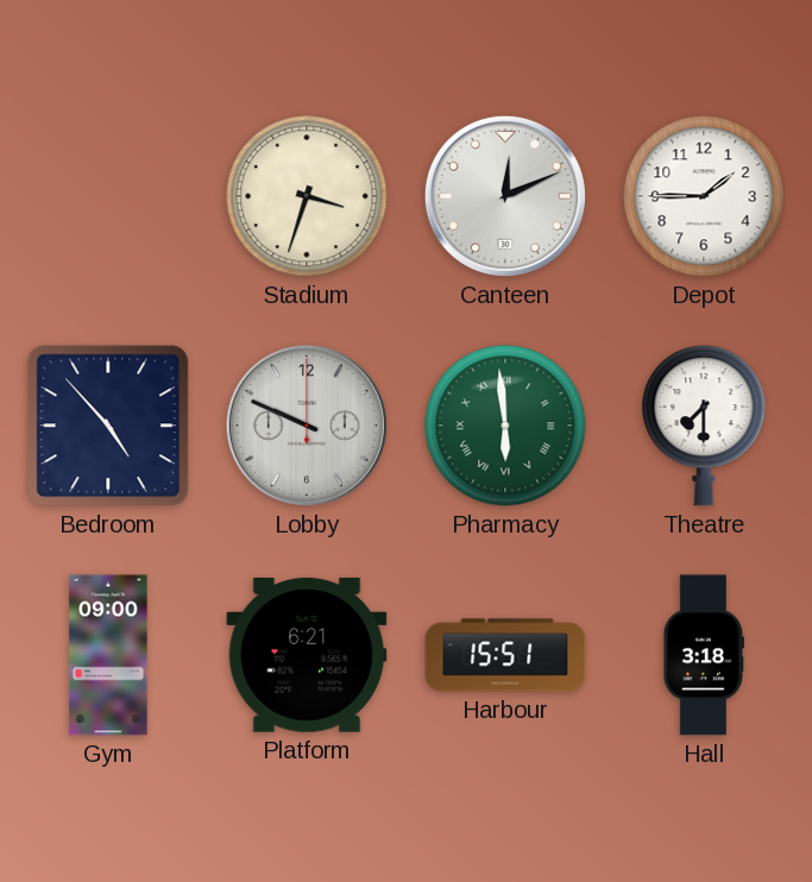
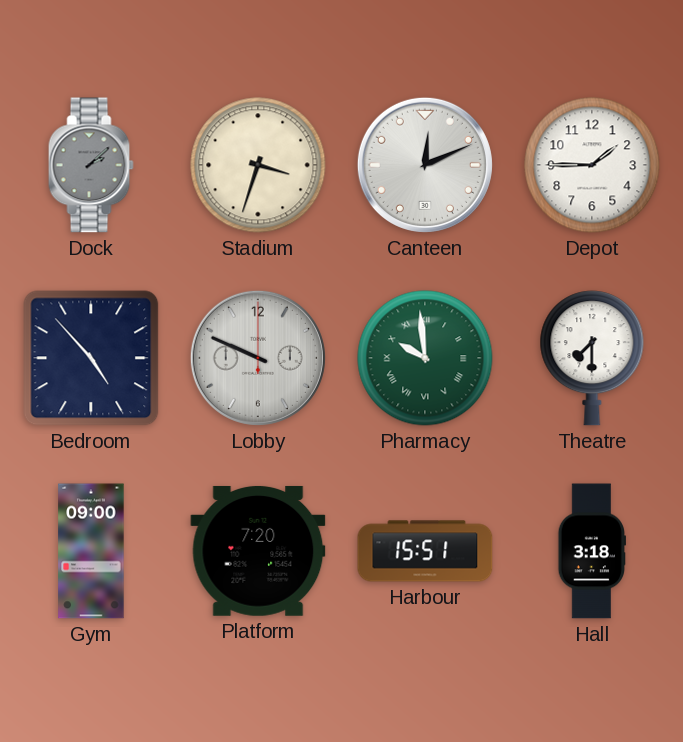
Dock: none -> 2:08
Pharmacy: 5:59 -> 9:59
Platform: 6:21 -> 7:20
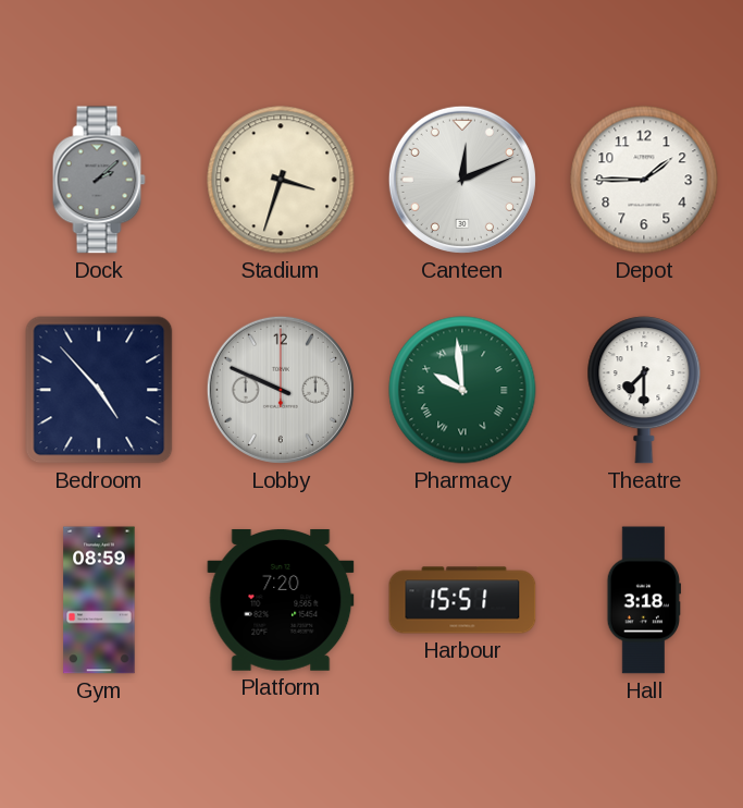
Gym: 09:00 -> 08:59
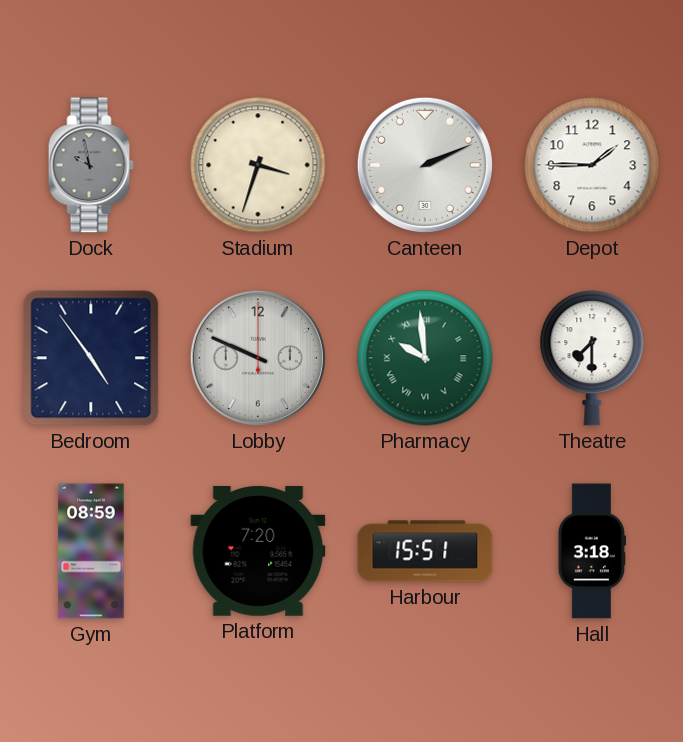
Dock: 2:08 -> 9:58
Canteen: 12:11 -> 2:11
Bedroom: 4:53 -> 4:54
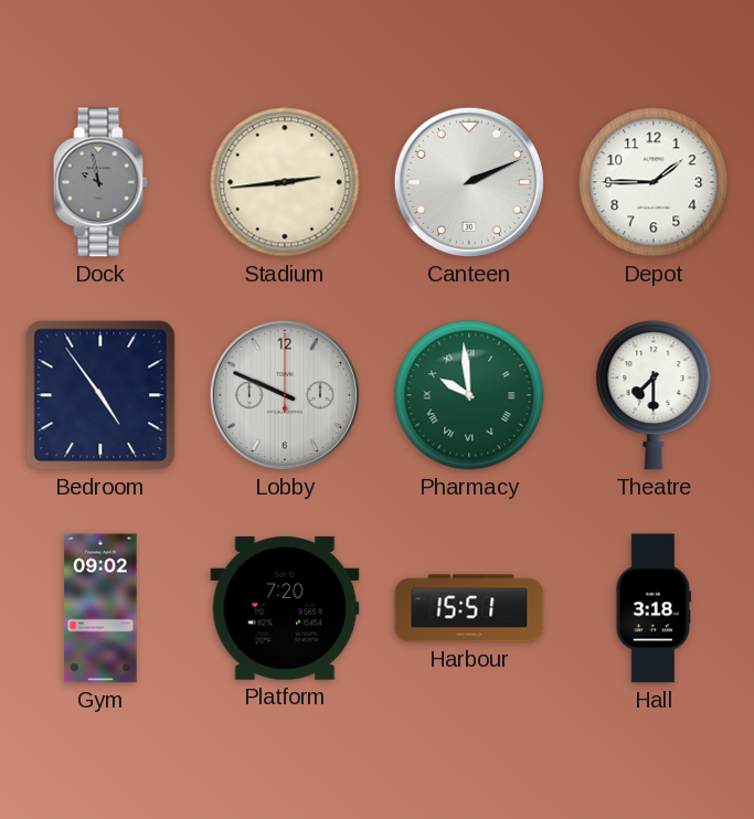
Stadium: 3:33 -> 2:44
Gym: 08:59 -> 09:02
